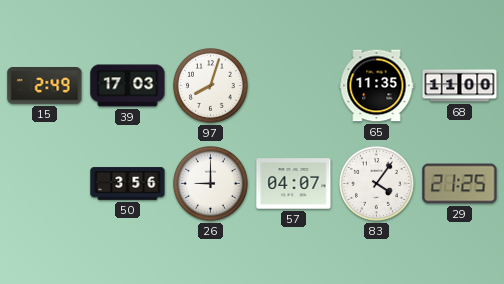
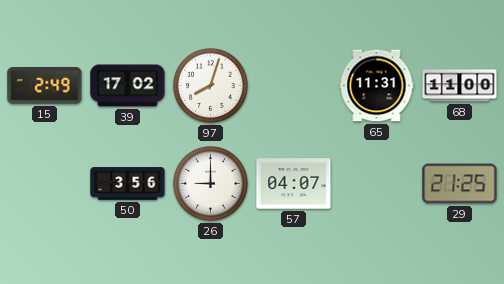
39: 17:03 -> 17:02
65: 11:35 -> 11:31
83: 4:06 -> none
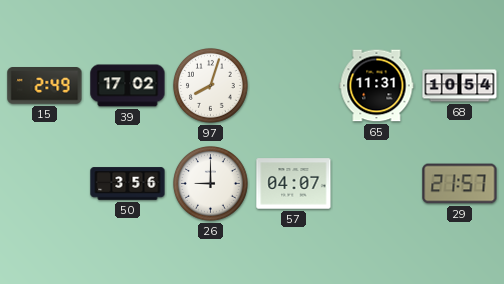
68: 11:00 -> 10:54
29: 21:25 -> 21:57
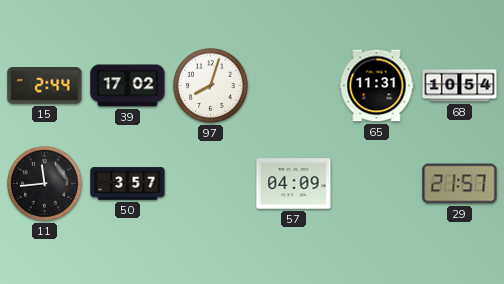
15: 2:49 -> 2:44
11: none -> 11:44
50: 3:56 -> 3:57
26: 9:00 -> none
57: 04:07 -> 04:09
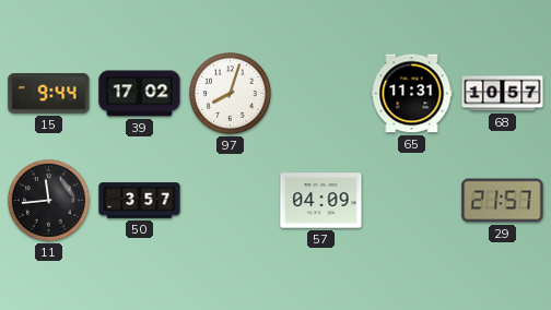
15: 2:44 -> 9:44
68: 10:54 -> 10:57
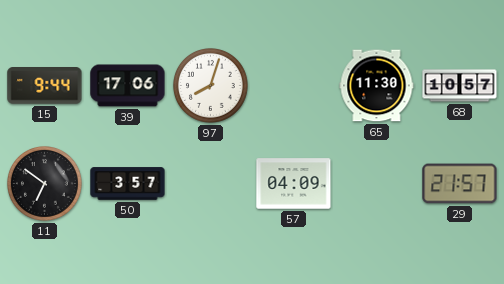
39: 17:02 -> 17:06
65: 11:31 -> 11:30
11: 11:44 -> 6:51
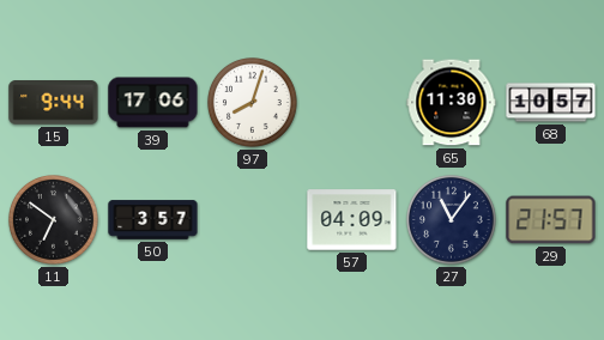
27: none -> 11:06
